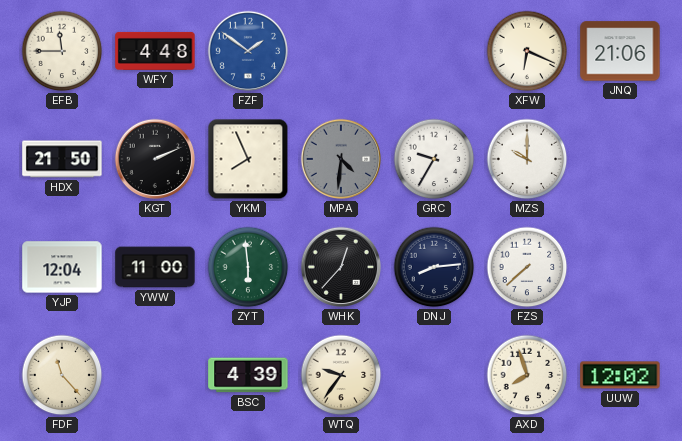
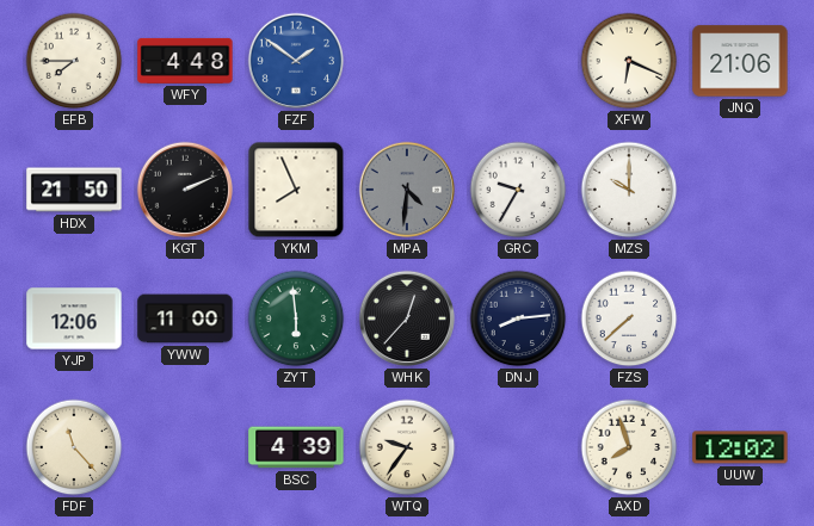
EFB: 11:45 -> 7:45
YJP: 12:04 -> 12:06
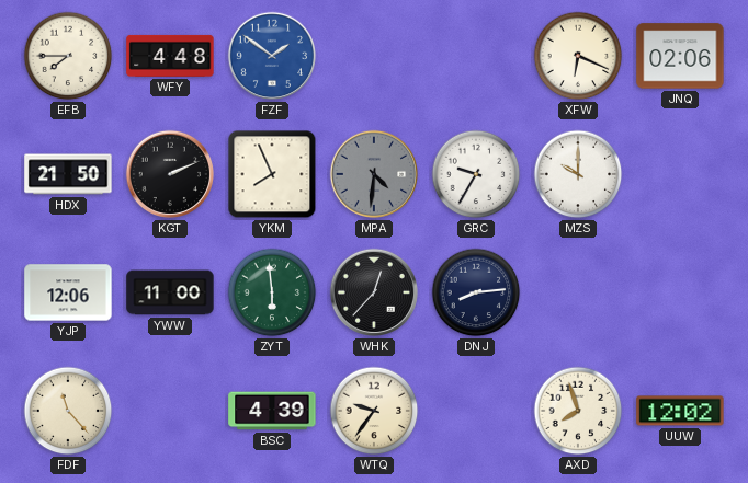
JNQ: 21:06 -> 02:06
FZS: 7:38 -> none
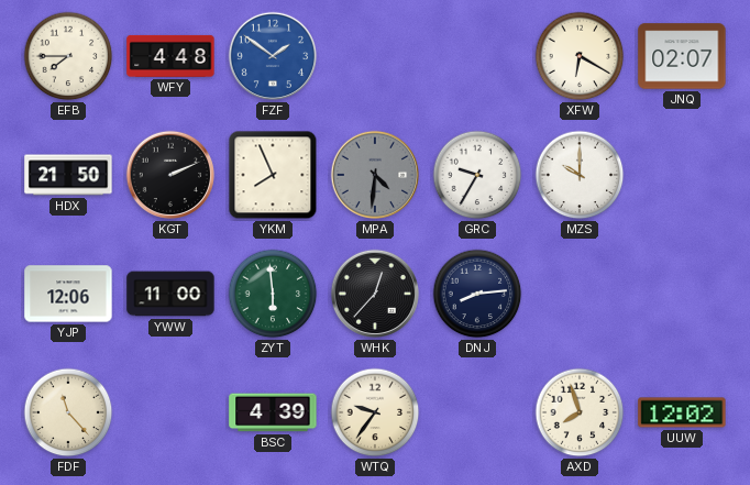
XFW: 6:19 -> 6:20
JNQ: 02:06 -> 02:07
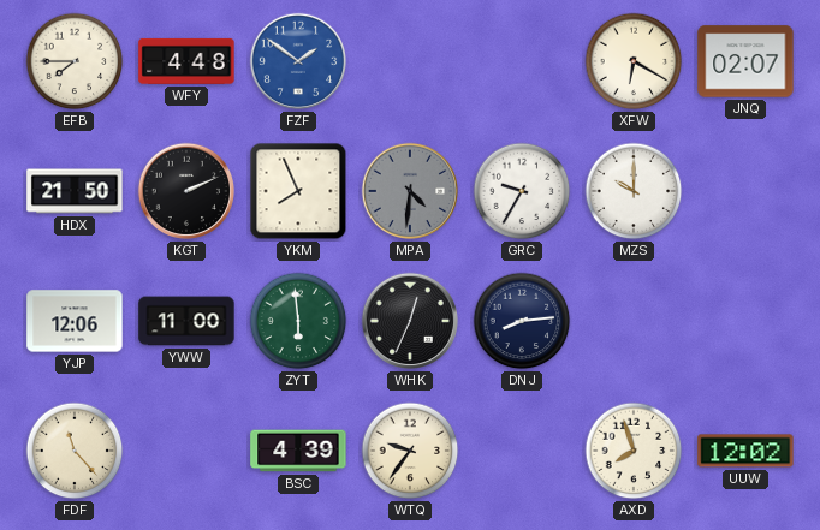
WHK: 12:37 -> 12:34
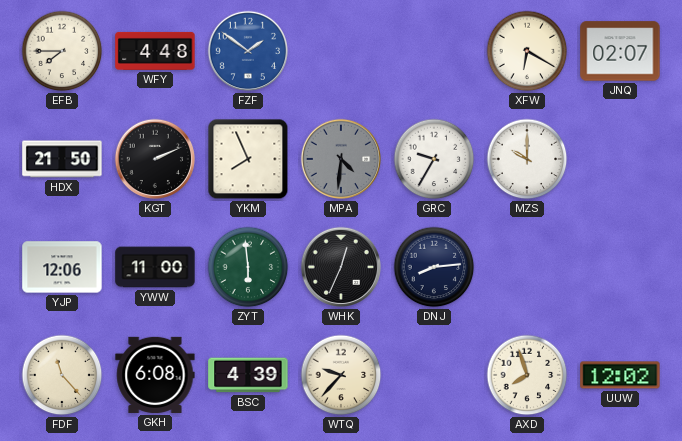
GKH: none -> 6:08
WTQ: 9:36 -> 9:37
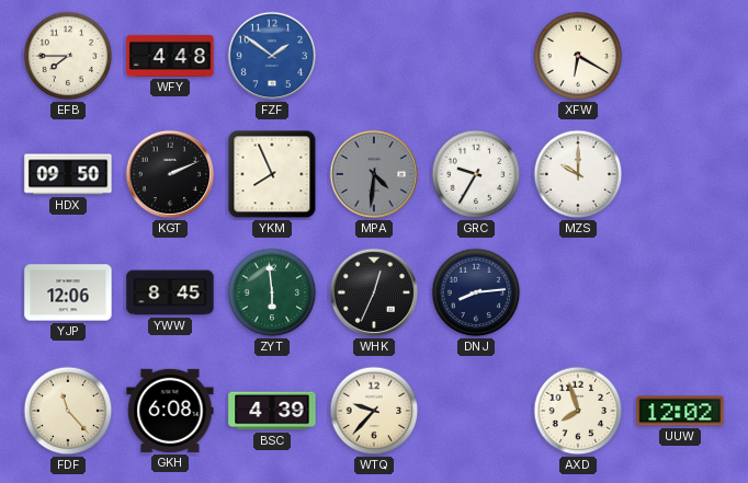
JNQ: 02:07 -> none
HDX: 21:50 -> 09:50
YWW: 11:00 -> 8:45
